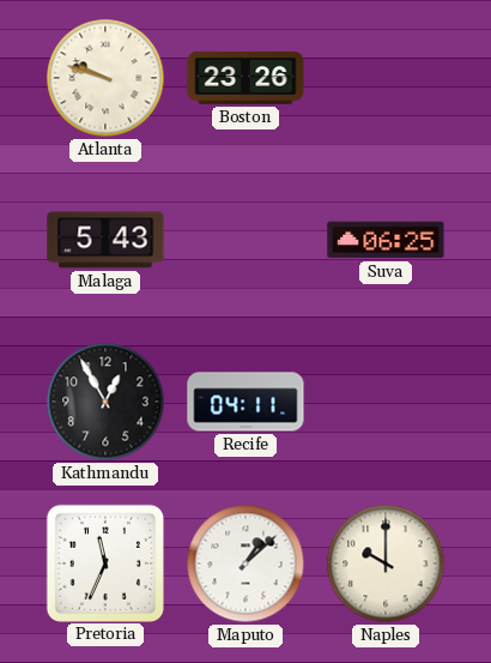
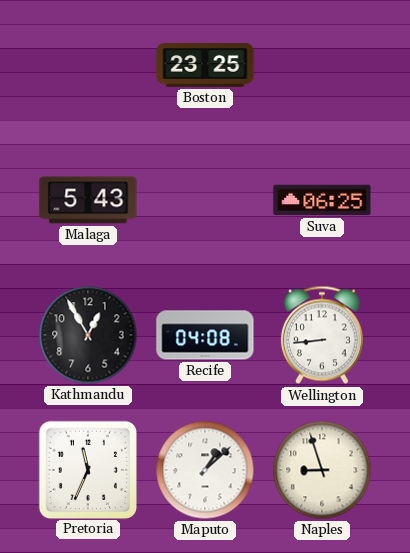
Atlanta: 9:48 -> none
Boston: 23:26 -> 23:25
Recife: 04:11 -> 04:08
Wellington: none -> 8:44
Naples: 10:00 -> 8:57
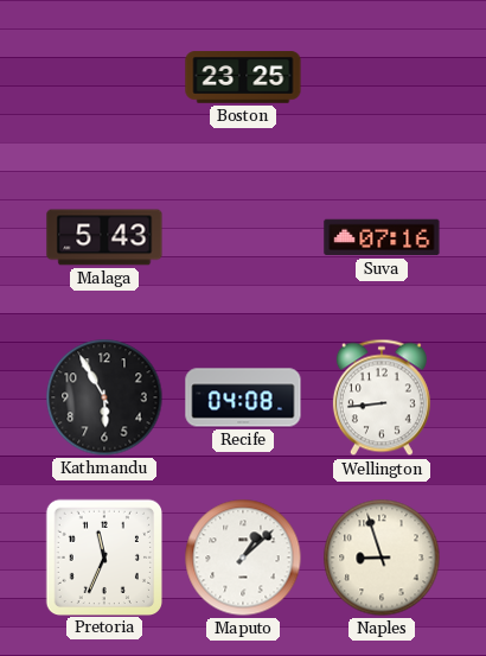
Suva: 06:25 -> 07:16
Kathmandu: 12:55 -> 5:55
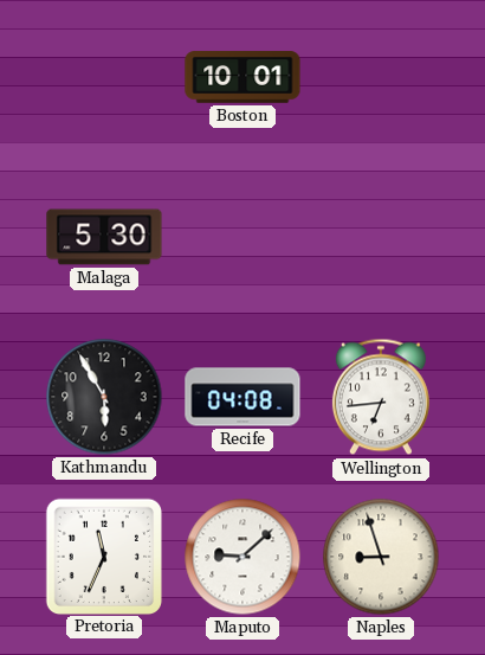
Boston: 23:25 -> 10:01
Malaga: 5:43 -> 5:30
Suva: 07:16 -> none
Wellington: 8:44 -> 6:44
Maputo: 1:08 -> 9:08
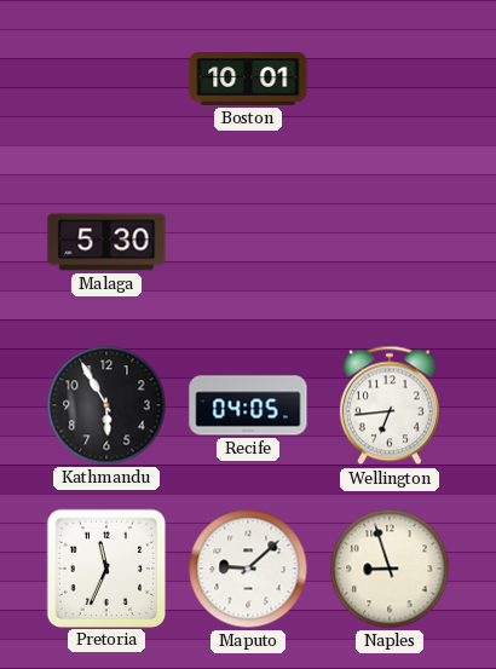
Recife: 04:08 -> 04:05
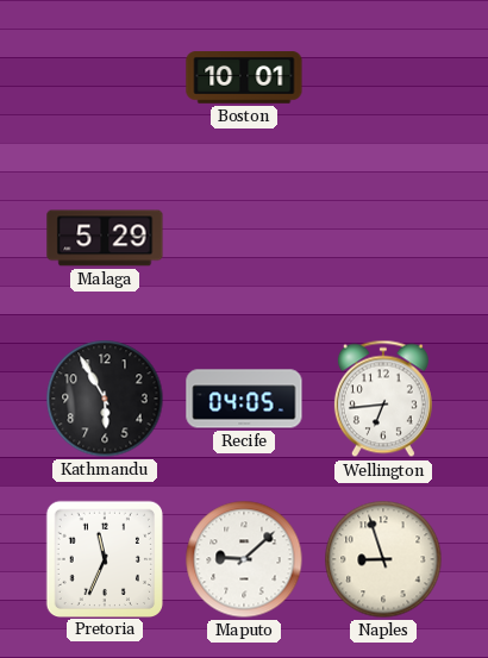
Malaga: 5:30 -> 5:29
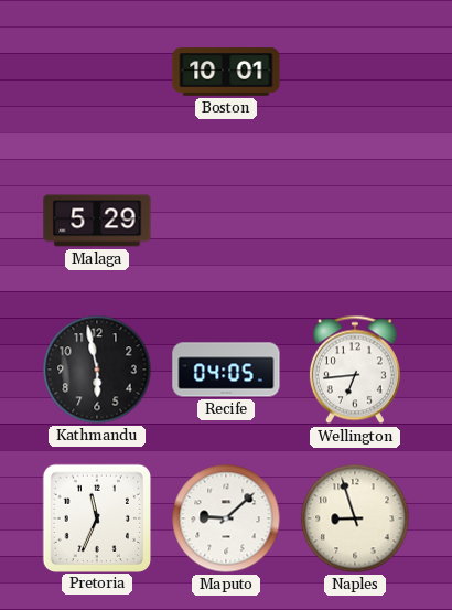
Kathmandu: 5:55 -> 5:58
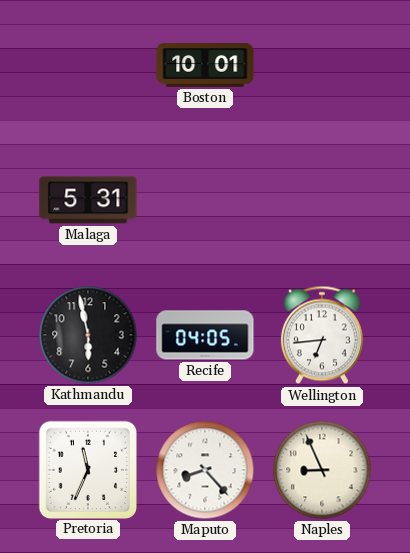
Malaga: 5:29 -> 5:31
Maputo: 9:08 -> 8:23
Naples: 8:57 -> 8:56
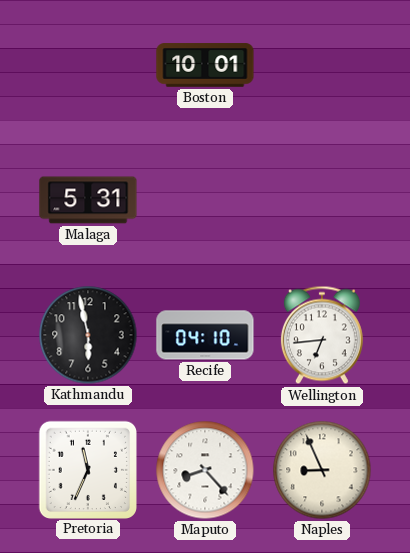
Recife: 04:05 -> 04:10
